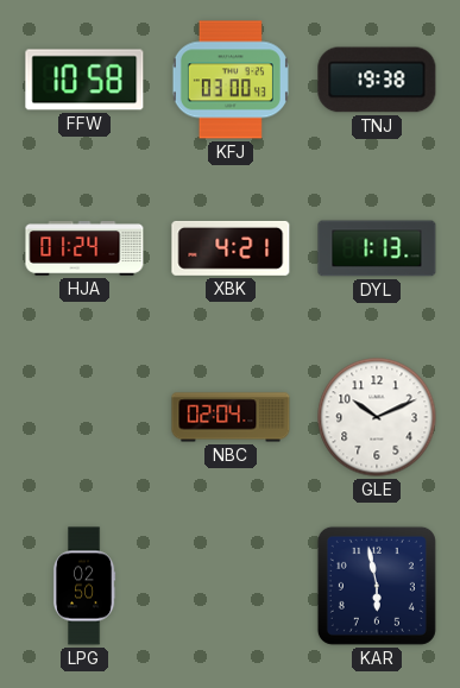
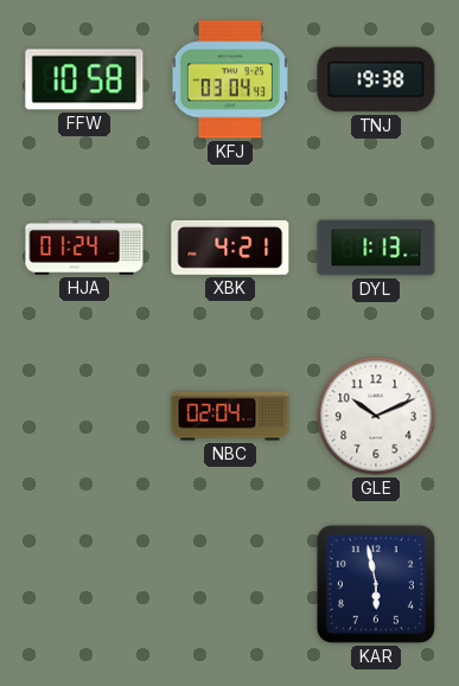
KFJ: 03:00 -> 03:04
LPG: 02:50 -> none
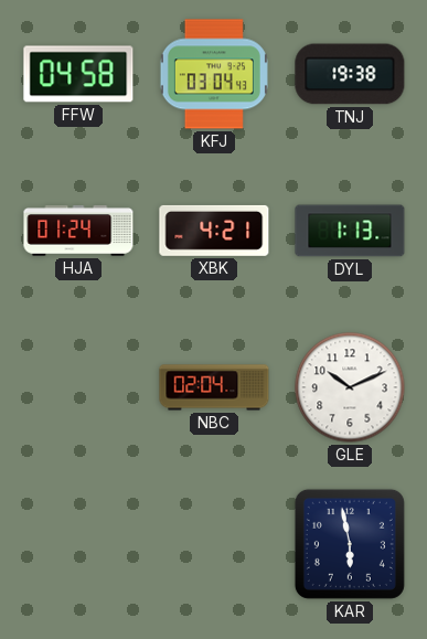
FFW: 10:58 -> 04:58
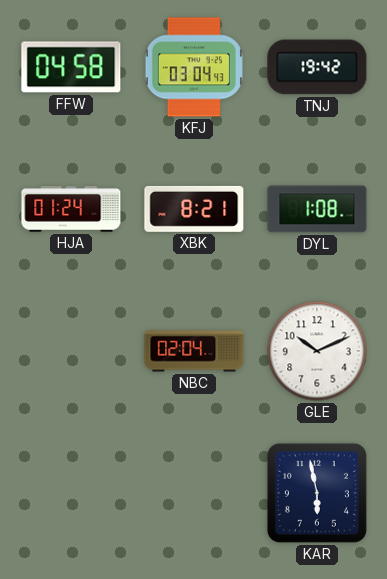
TNJ: 19:38 -> 19:42
XBK: 4:21 -> 8:21
DYL: 1:13 -> 1:08
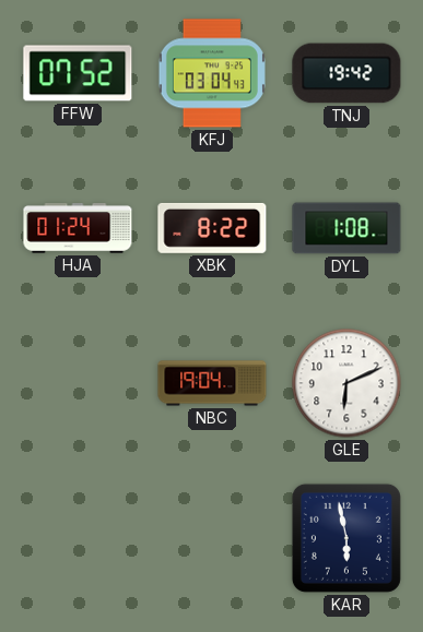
FFW: 04:58 -> 07:52
XBK: 8:21 -> 8:22
NBC: 02:04 -> 19:04
GLE: 10:11 -> 6:11
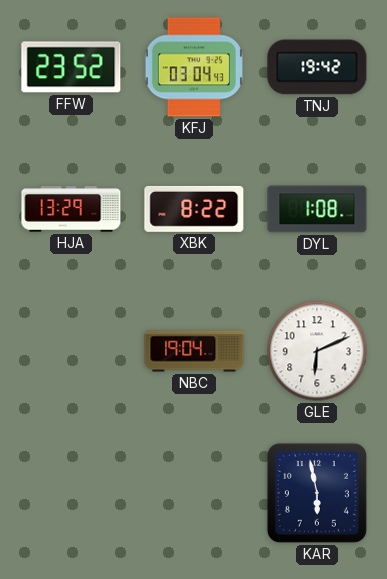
FFW: 07:52 -> 23:52
HJA: 01:24 -> 13:29
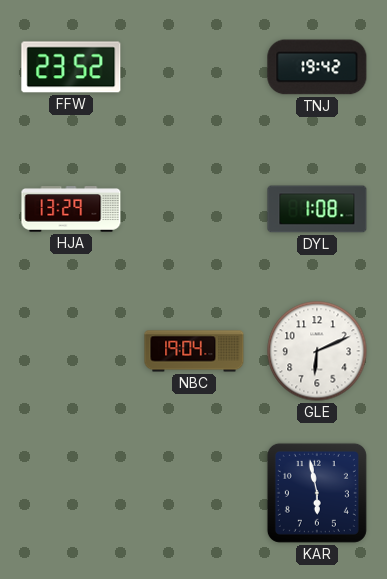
KFJ: 03:04 -> none
XBK: 8:22 -> none
